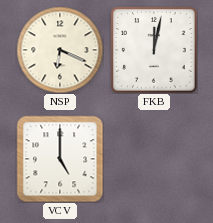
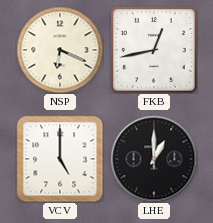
FKB: 12:02 -> 12:43
LHE: none -> 1:00
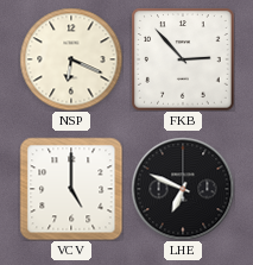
FKB: 12:43 -> 2:53
LHE: 1:00 -> 6:49
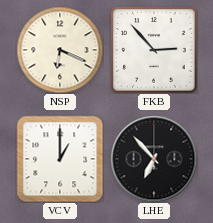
VCV: 5:00 -> 1:00
LHE: 6:49 -> 6:53
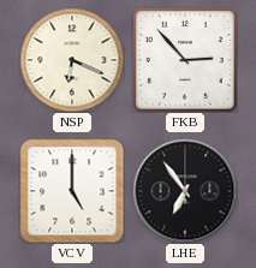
VCV: 1:00 -> 5:00
LHE: 6:53 -> 6:54
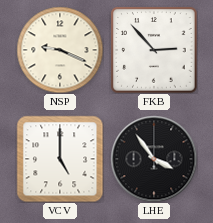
NSP: 6:19 -> 9:19
LHE: 6:54 -> 3:54
